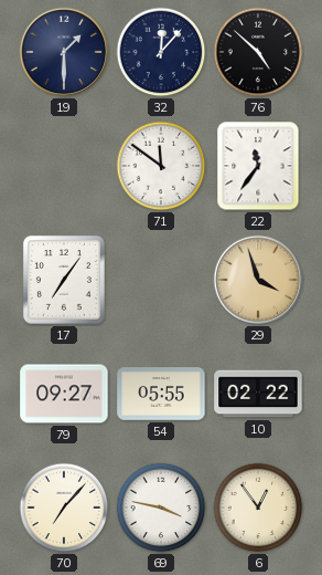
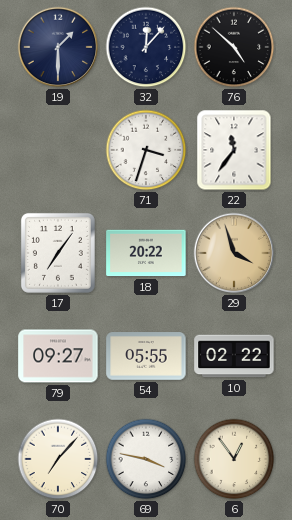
71: 11:51 -> 3:33
18: none -> 20:22
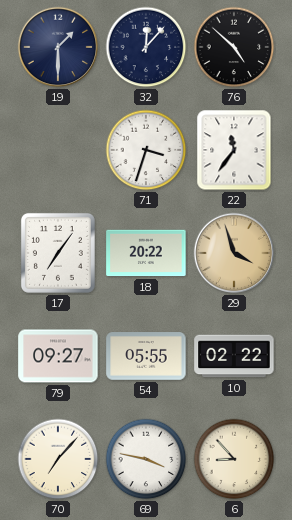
6: 12:54 -> 8:53
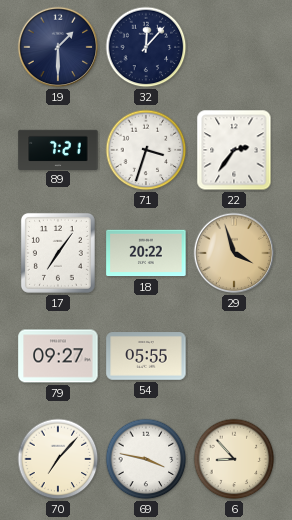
76: 4:52 -> none
89: none -> 7:21
22: 11:36 -> 2:36
10: 02:22 -> none
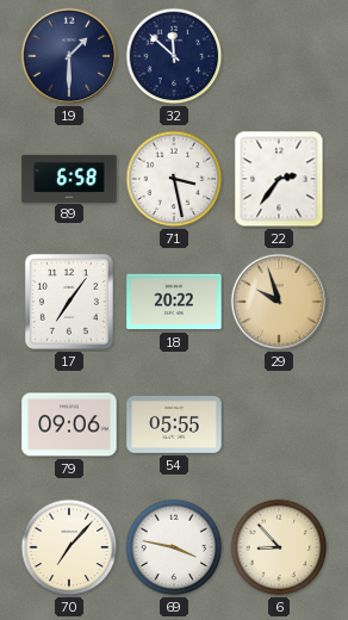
32: 12:07 -> 11:52
89: 7:21 -> 6:58
71: 3:33 -> 3:28
29: 3:57 -> 9:57
79: 09:27 -> 09:06
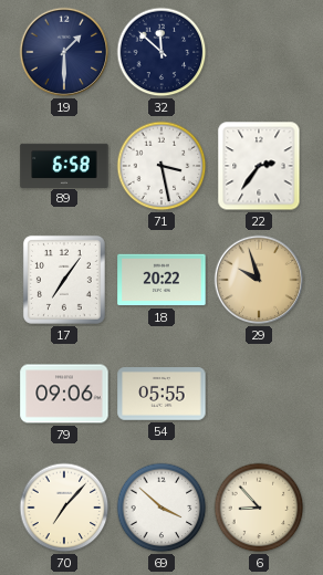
69: 3:47 -> 3:52
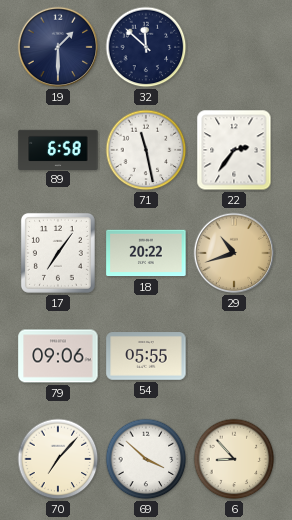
71: 3:28 -> 11:28
29: 9:57 -> 10:42
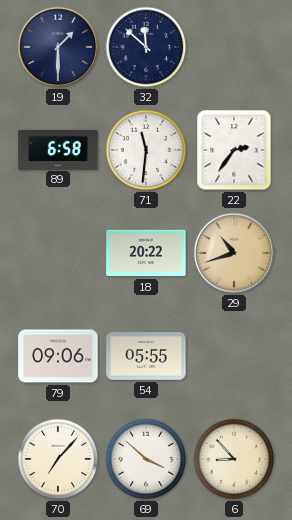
71: 11:28 -> 11:31
17: 7:06 -> none
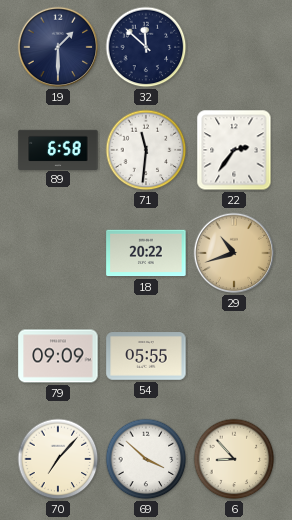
79: 09:06 -> 09:09
